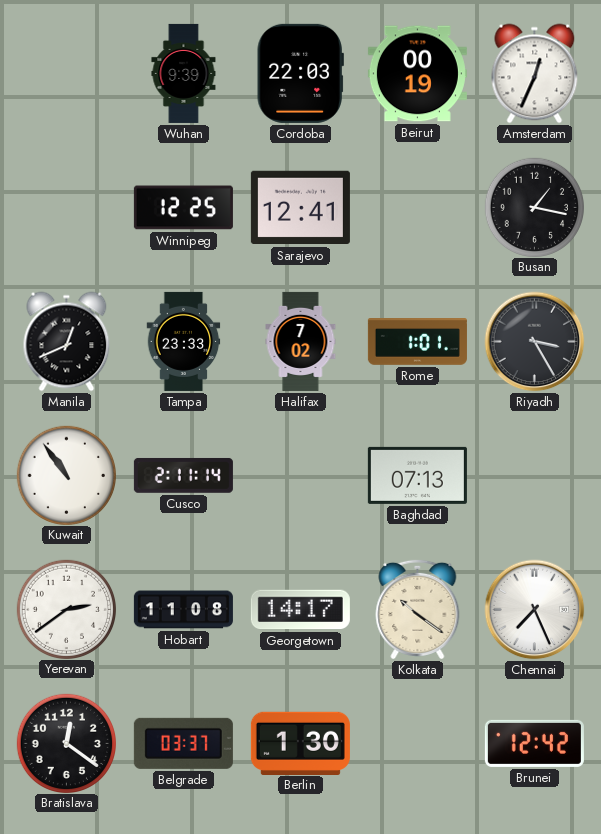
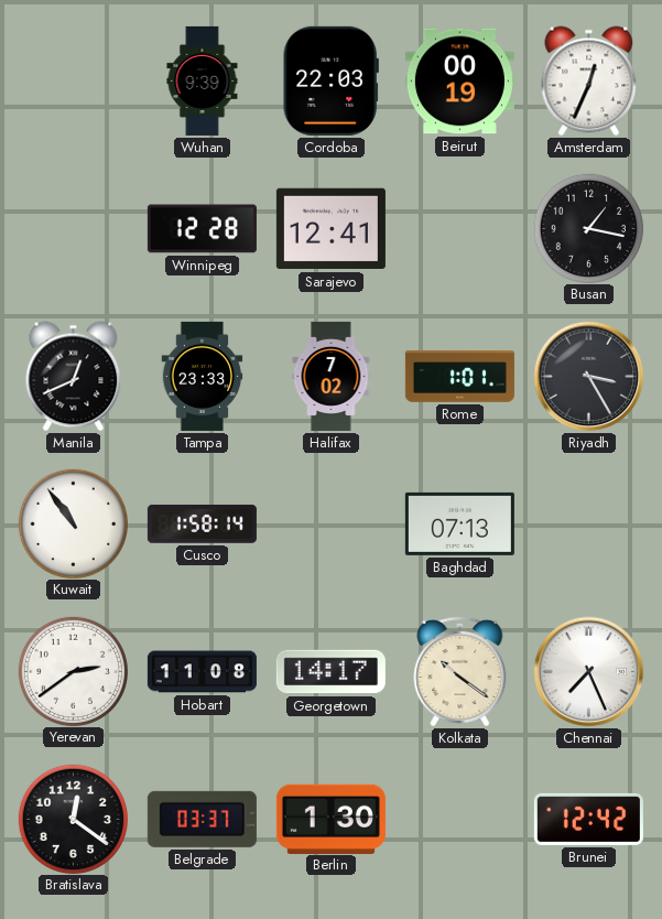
Winnipeg: 12:25 -> 12:28
Cusco: 2:11 -> 1:58
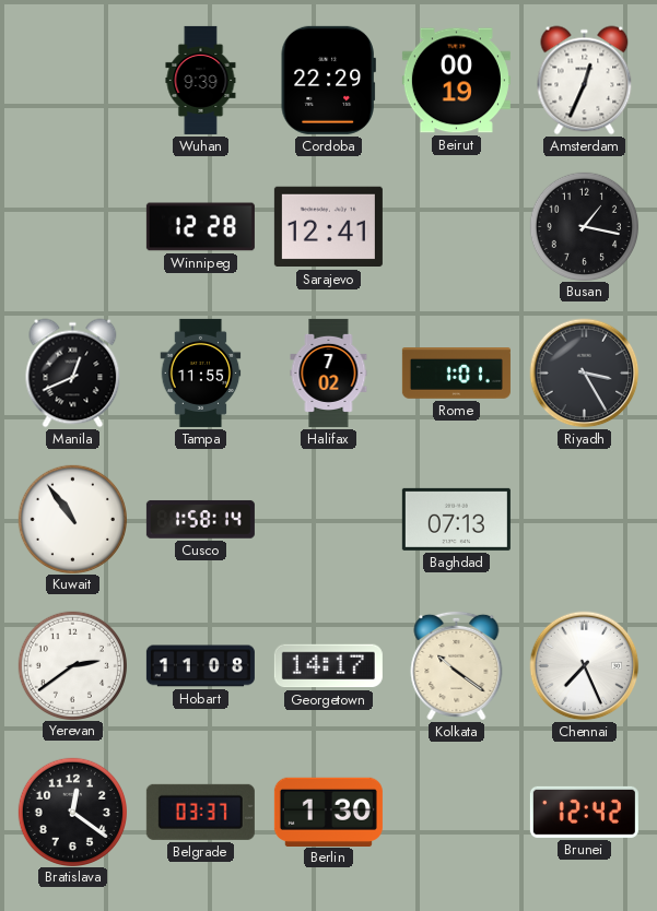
Cordoba: 22:03 -> 22:29
Tampa: 23:33 -> 11:55
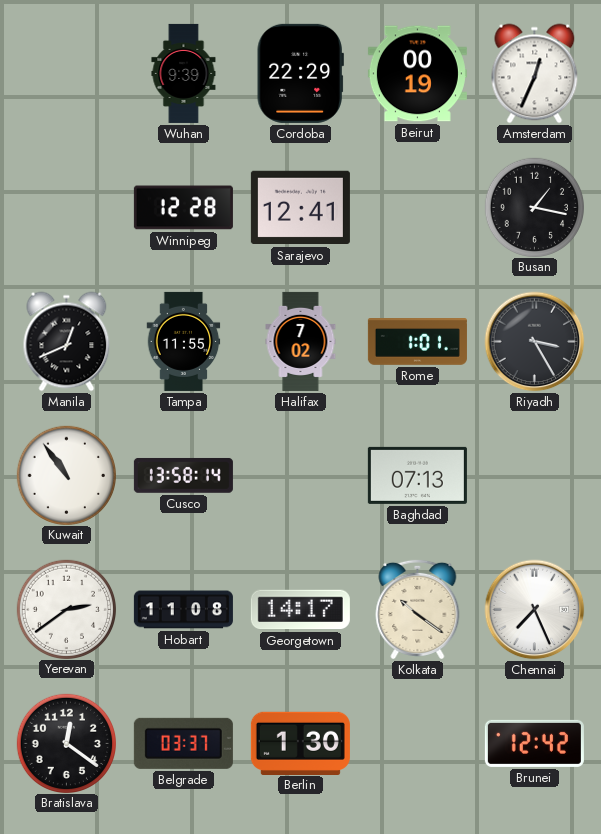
Cusco: 1:58 -> 13:58
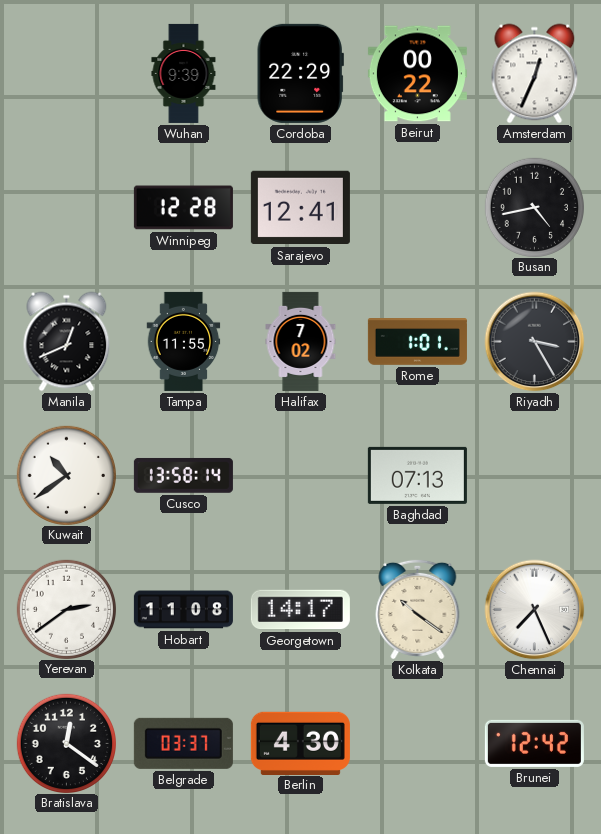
Beirut: 00:19 -> 00:22
Busan: 1:17 -> 4:43
Kuwait: 10:54 -> 10:39
Berlin: 1:30 -> 4:30
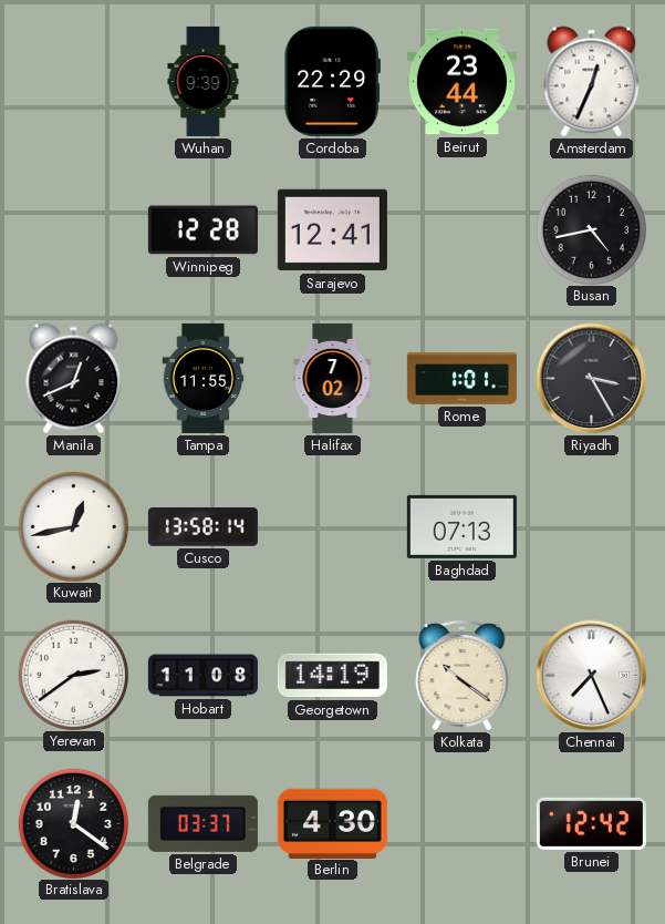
Beirut: 00:22 -> 23:44
Kuwait: 10:39 -> 12:43
Georgetown: 14:17 -> 14:19
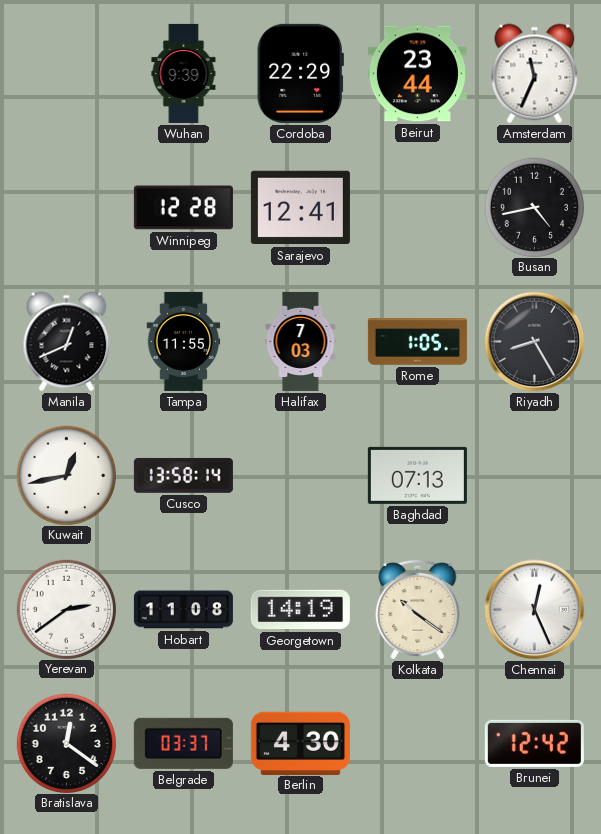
Amsterdam: 12:34 -> 11:34
Halifax: 7:02 -> 7:03
Rome: 1:01 -> 1:05
Riyadh: 3:25 -> 8:25
Chennai: 7:26 -> 12:26
